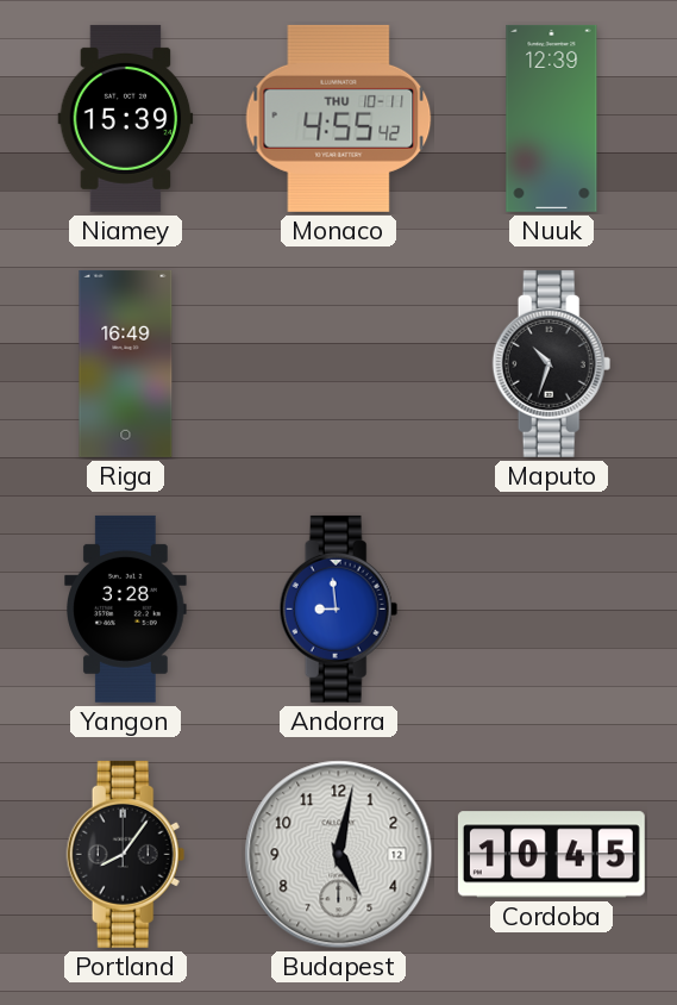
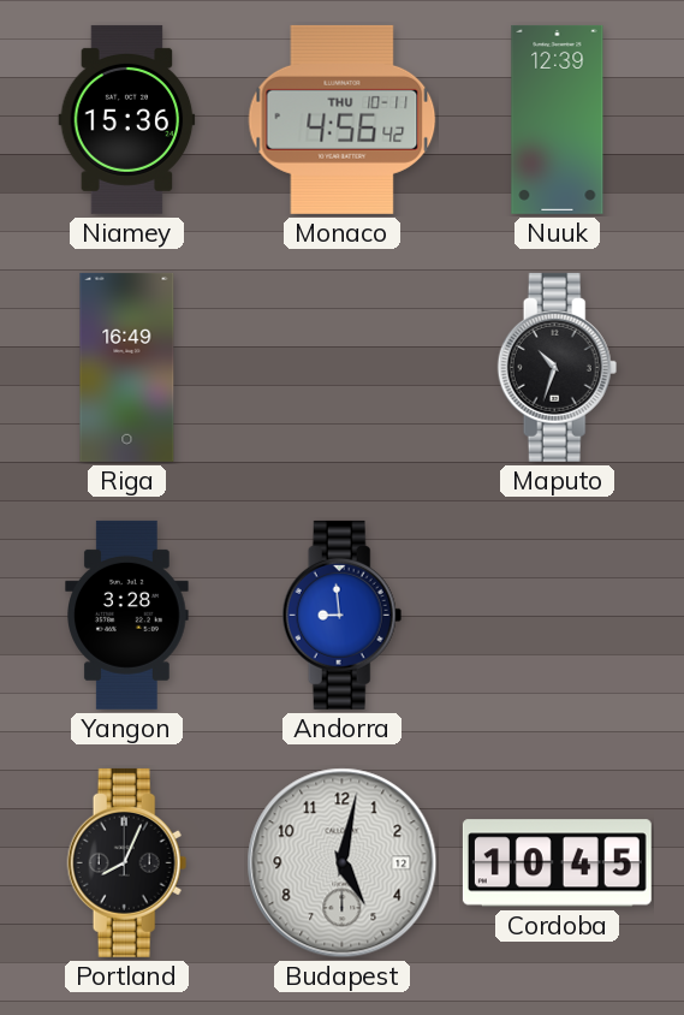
Niamey: 15:39 -> 15:36
Monaco: 4:55 -> 4:56
Portland: 8:06 -> 8:04
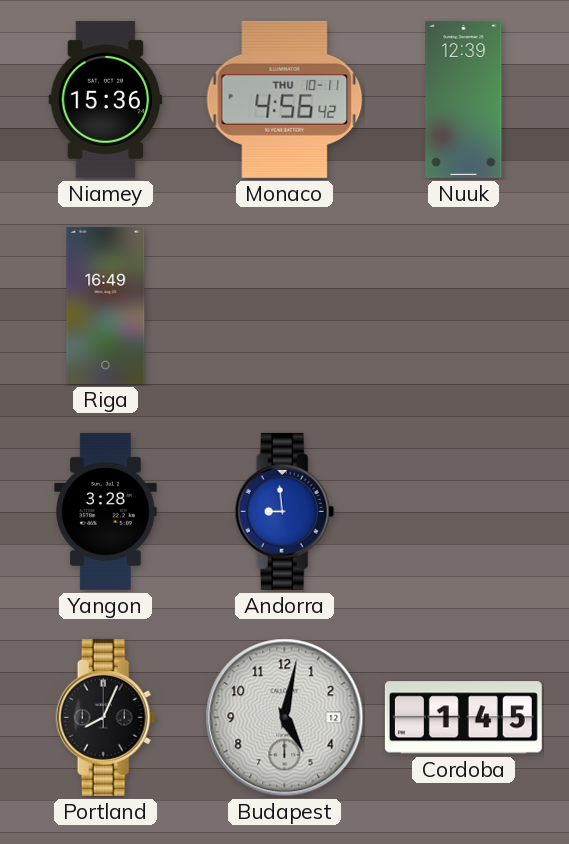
Maputo: 10:33 -> none
Cordoba: 10:45 -> 1:45
